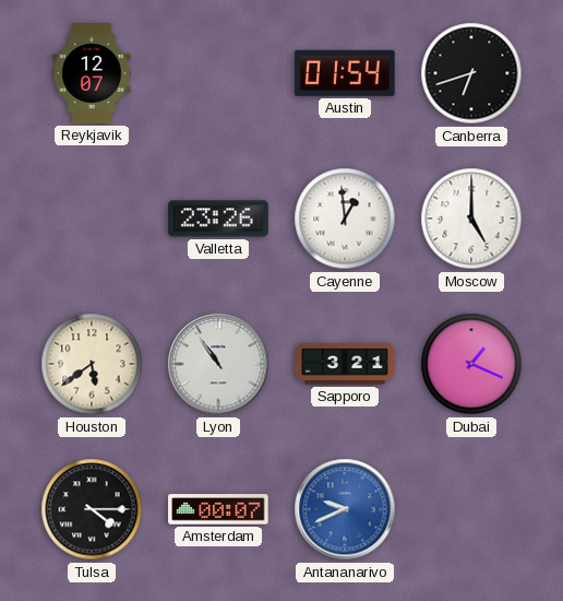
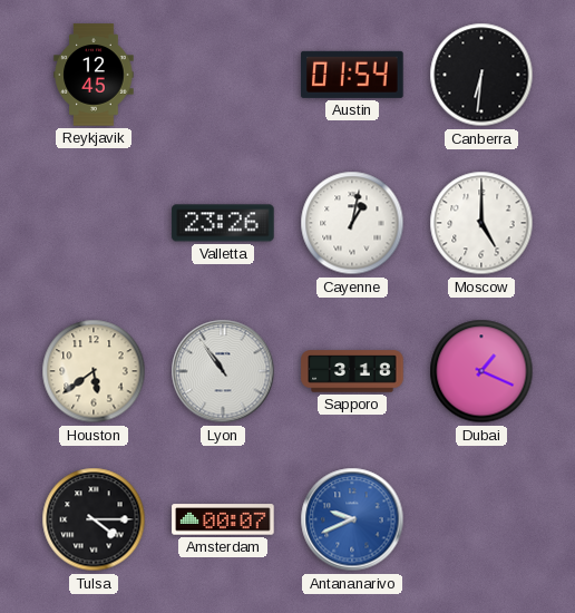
Reykjavik: 12:07 -> 12:45
Canberra: 6:42 -> 6:31
Cayenne: 12:59 -> 1:02
Sapporo: 3:21 -> 3:18
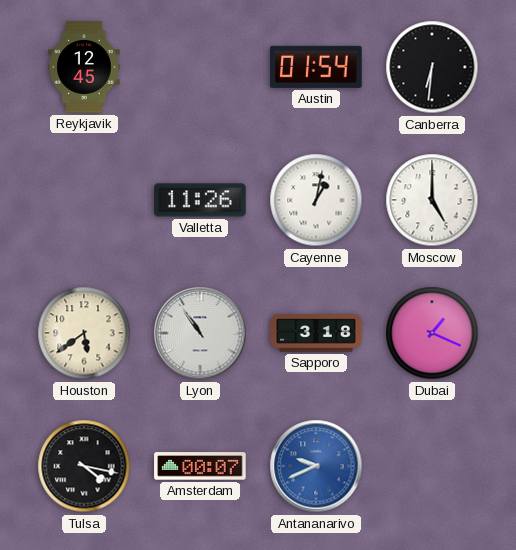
Valletta: 23:26 -> 11:26
Tulsa: 4:15 -> 4:17
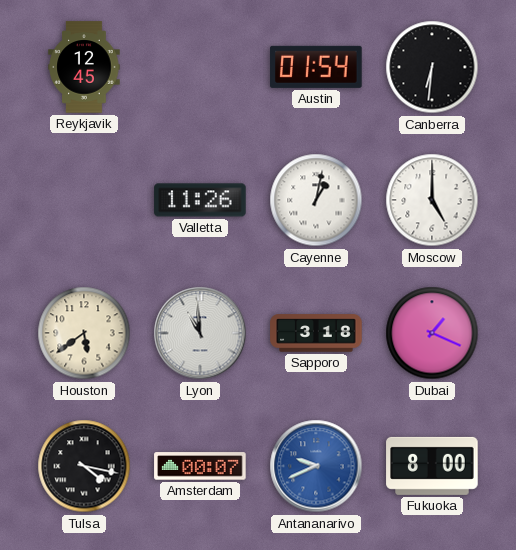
Lyon: 10:54 -> 10:59
Fukuoka: none -> 8:00
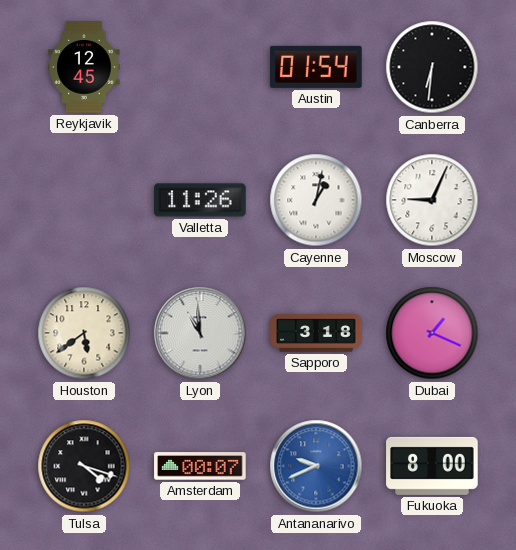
Moscow: 5:00 -> 9:04
Tulsa: 4:17 -> 4:18
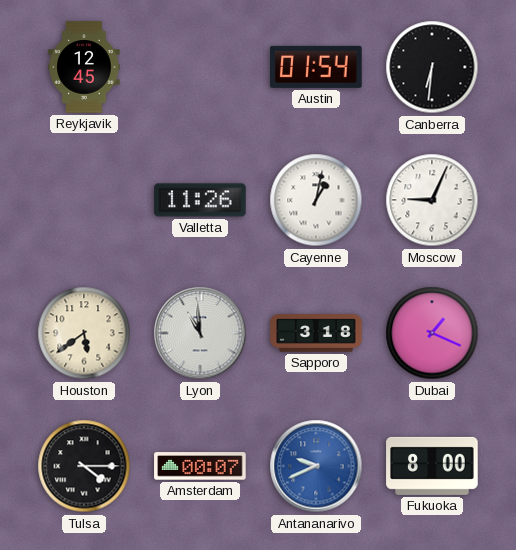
Tulsa: 4:18 -> 4:15
